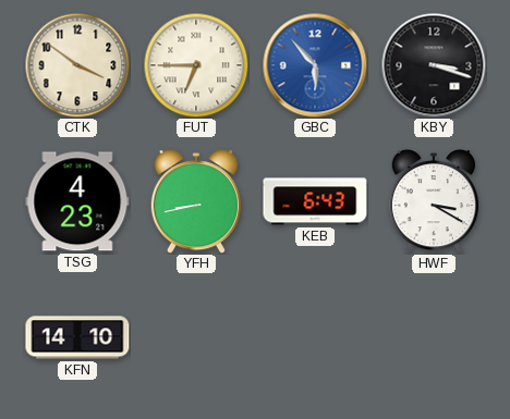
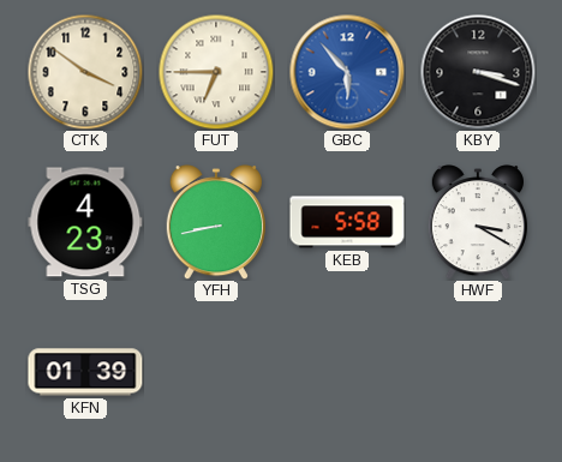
KEB: 6:43 -> 5:58
KFN: 14:10 -> 01:39
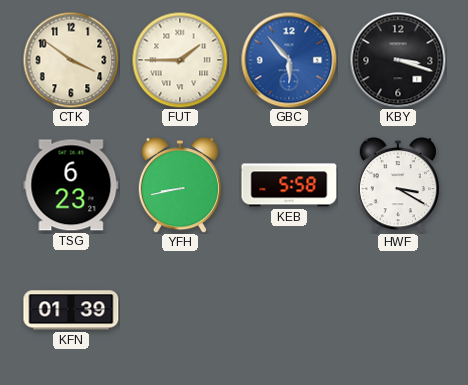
FUT: 6:45 -> 1:45
TSG: 4:23 -> 6:23
